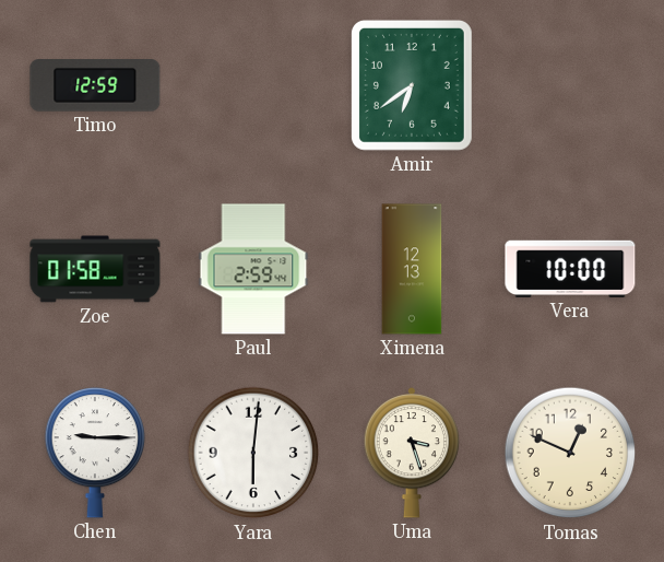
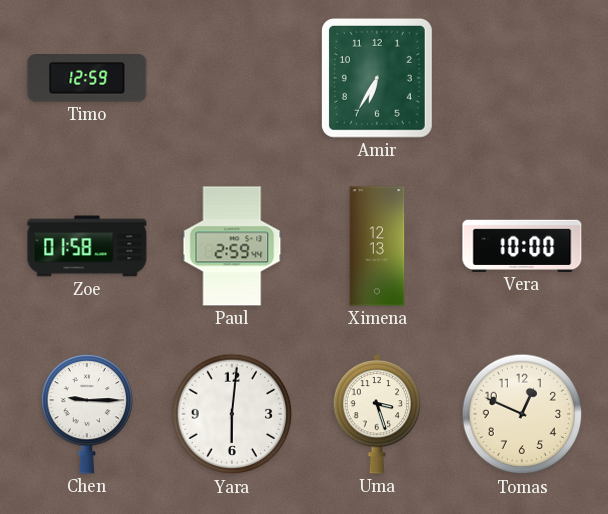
Amir: 6:39 -> 6:35
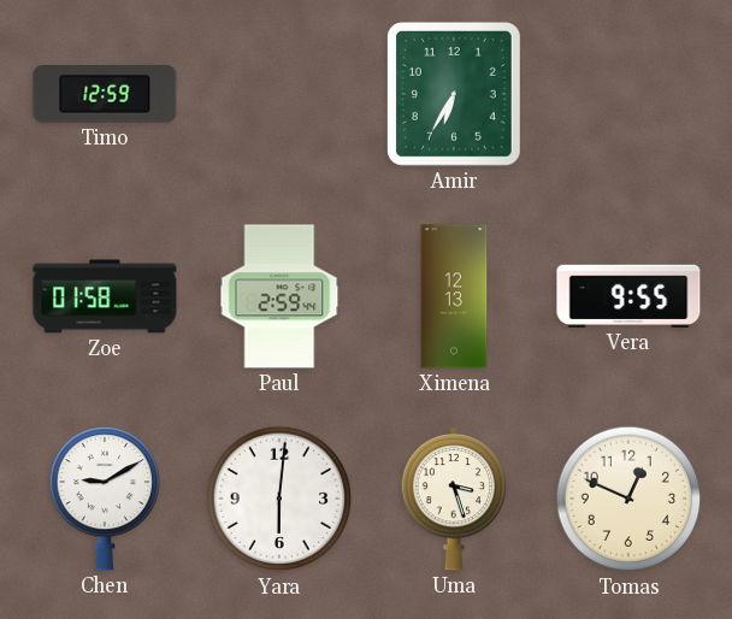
Vera: 10:00 -> 9:55
Chen: 9:15 -> 9:10
